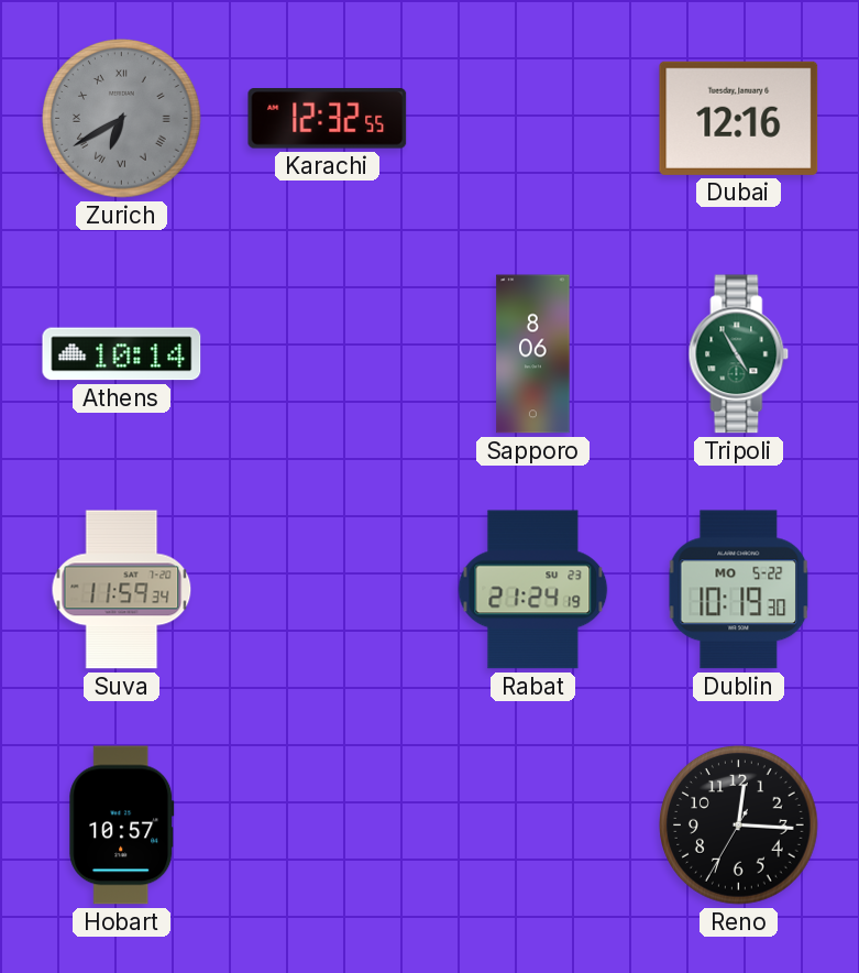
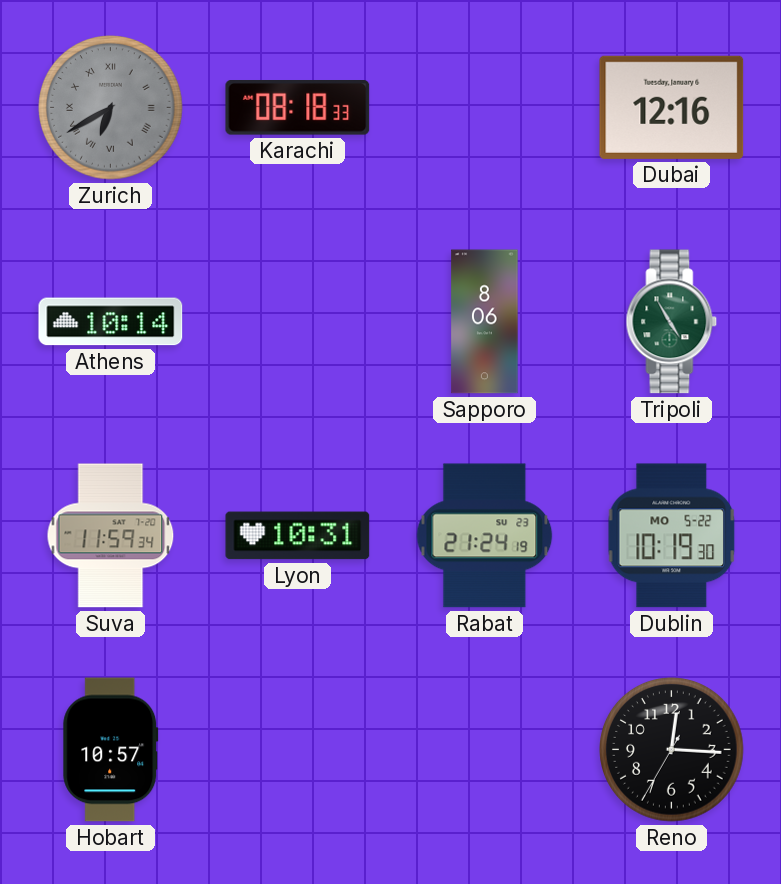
Karachi: 12:32 -> 08:18
Lyon: none -> 10:31
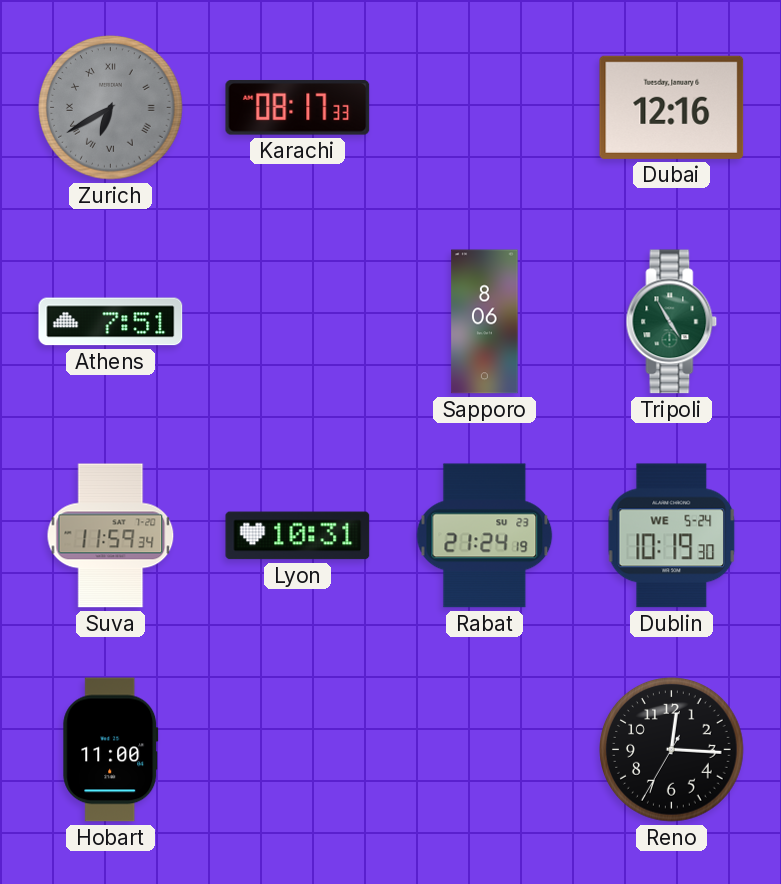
Karachi: 08:18 -> 08:17
Athens: 10:14 -> 7:51
Dublin date: MO 5-22 -> WE 5-24
Hobart: 10:57 -> 11:00
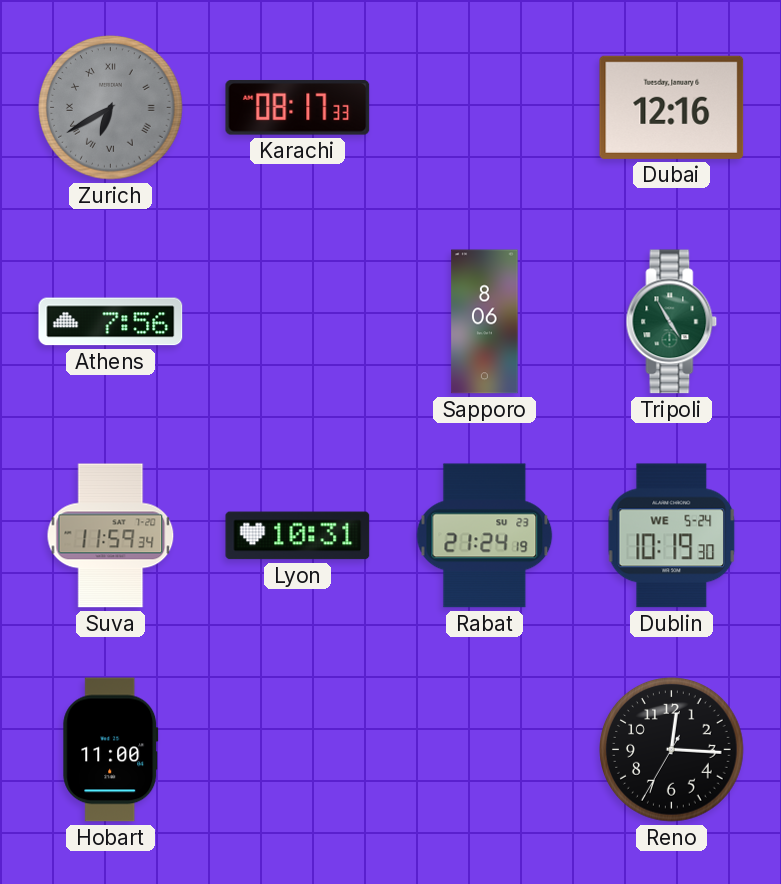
Athens: 7:51 -> 7:56
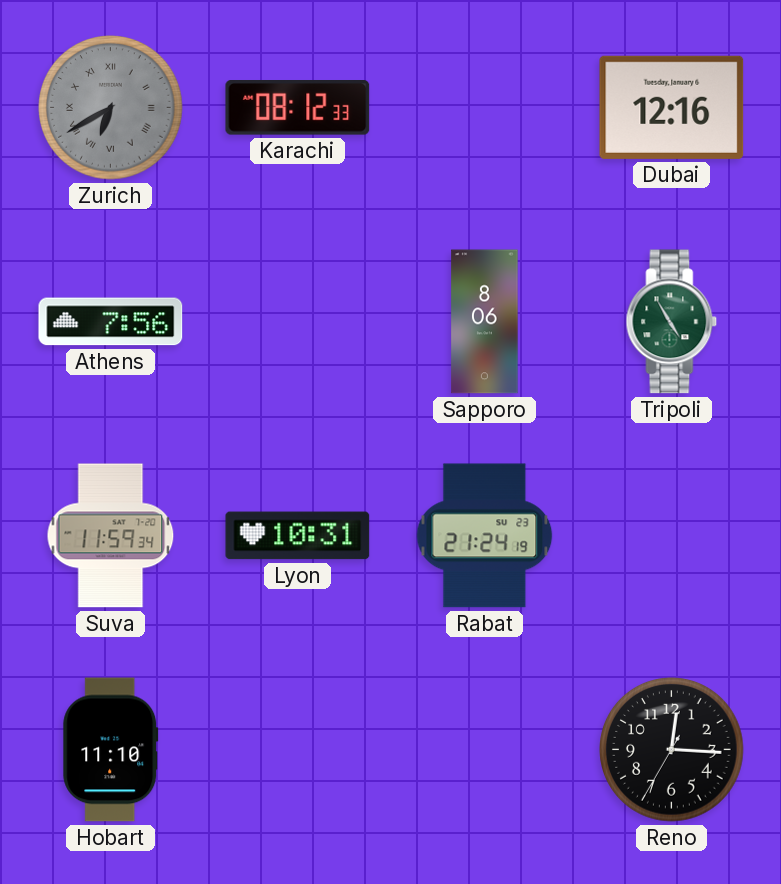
Karachi: 08:17 -> 08:12
Dublin: 10:19 -> none
Hobart: 11:00 -> 11:10
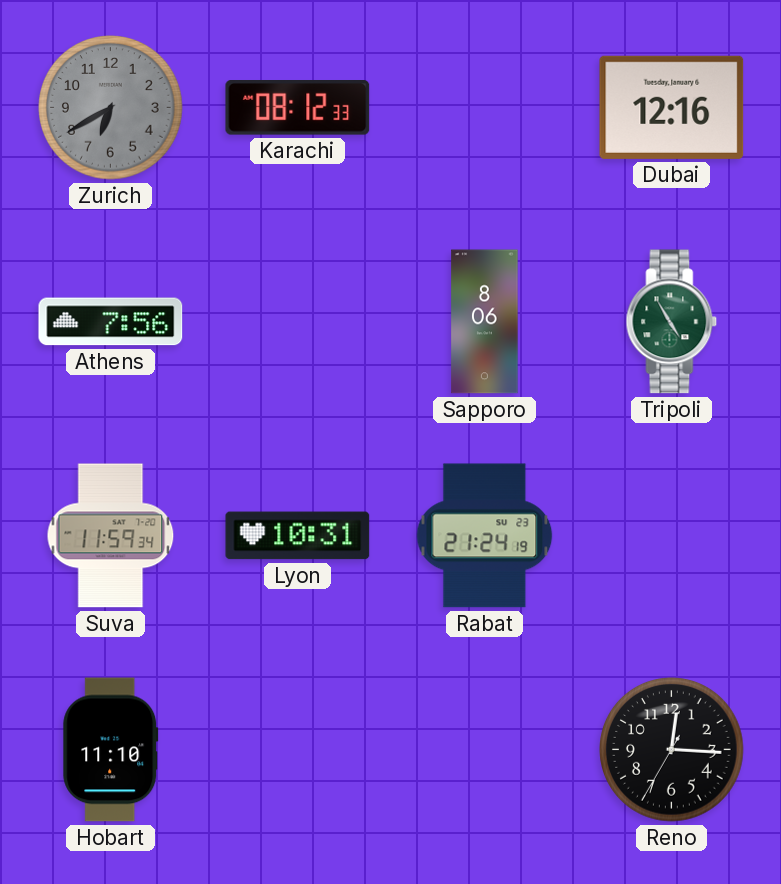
Zurich numerals: Roman -> Arabic
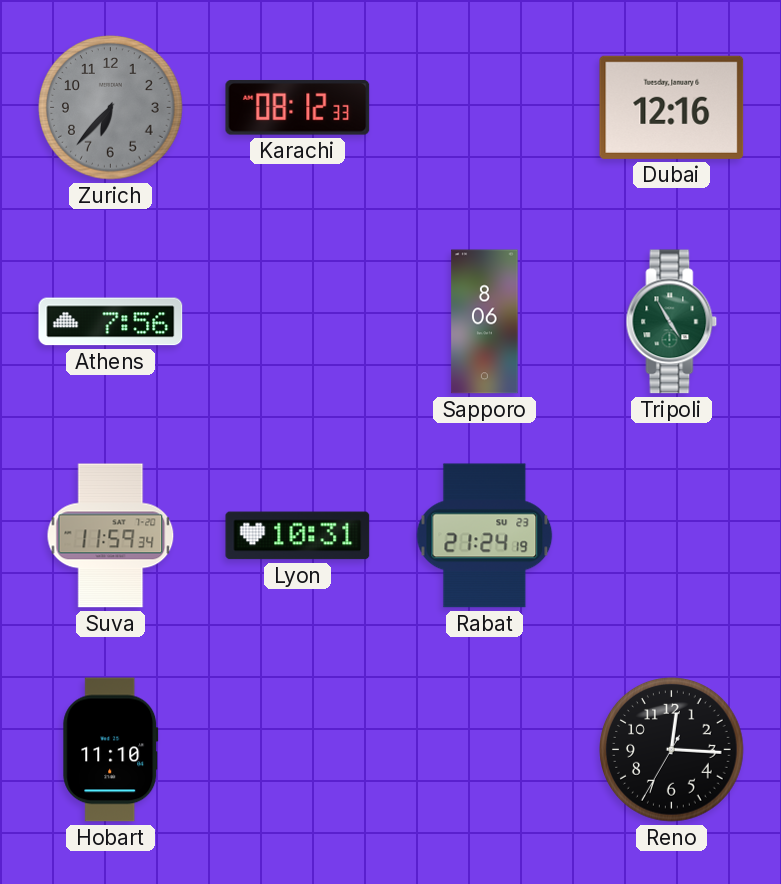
Zurich: 6:40 -> 6:37
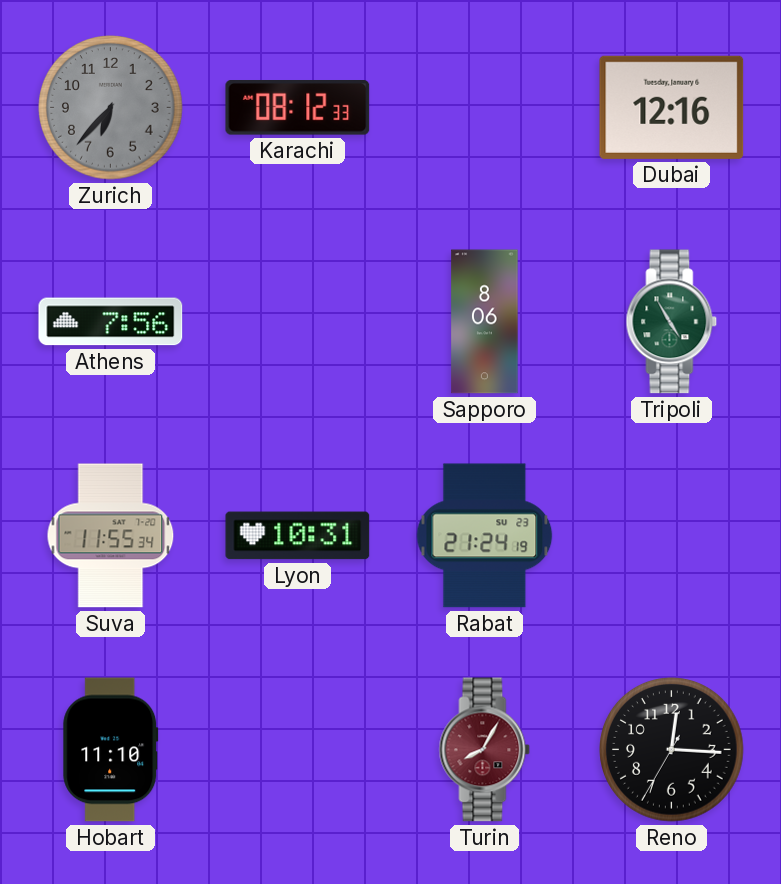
Suva: 11:59 -> 11:55
Turin: none -> 8:05
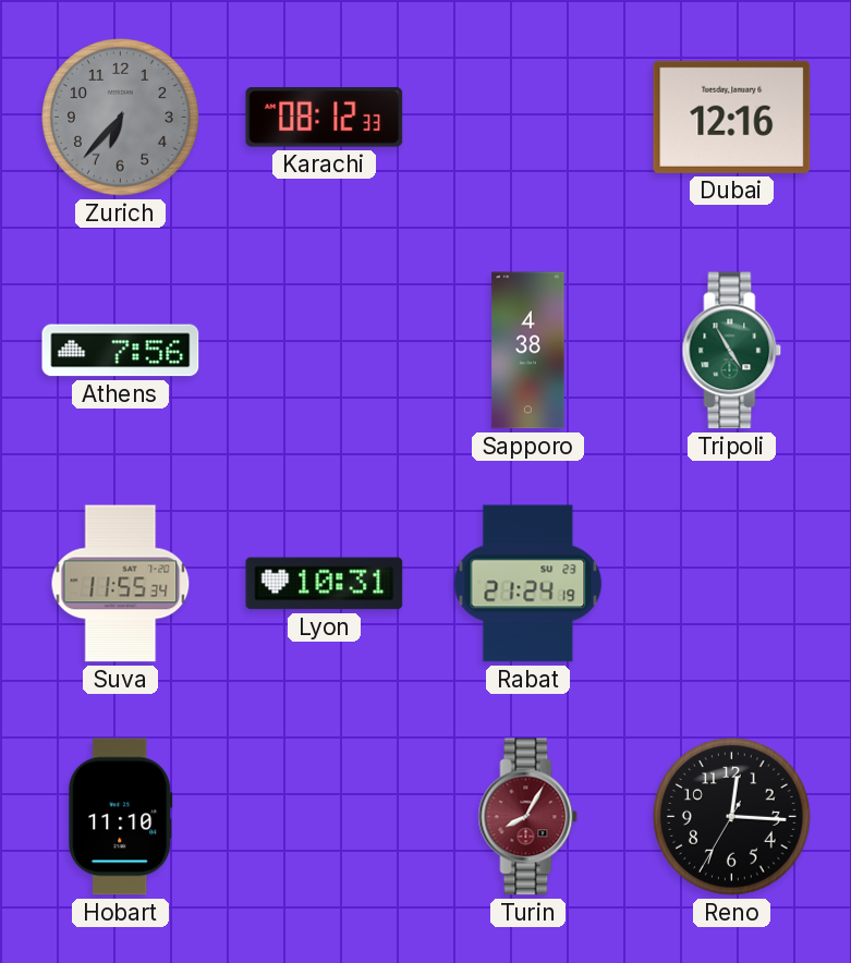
Sapporo: 8:06 -> 4:38
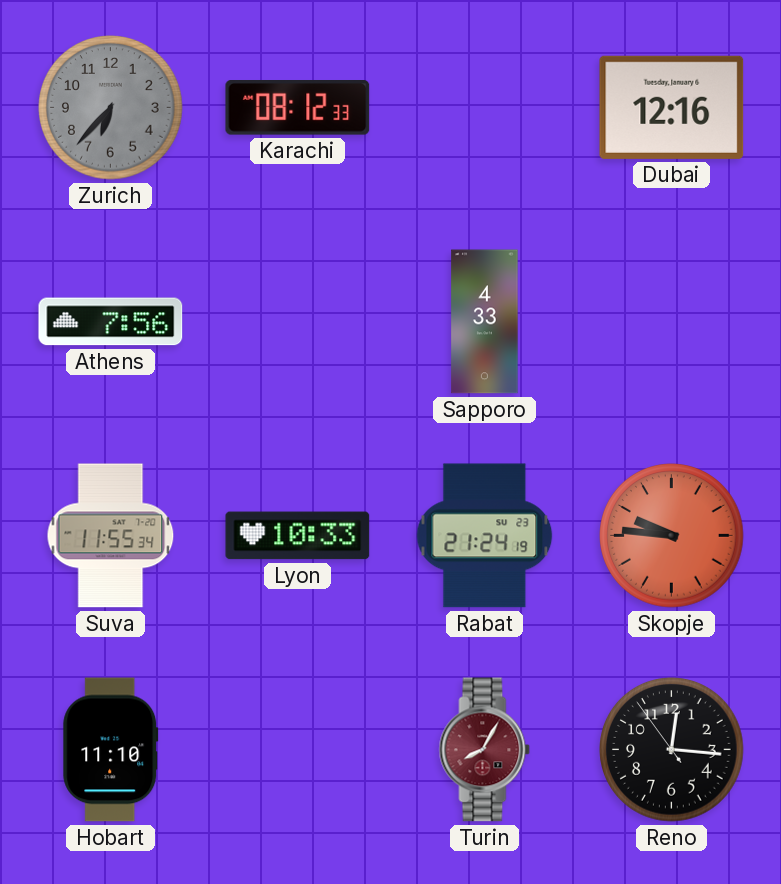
Sapporo: 4:38 -> 4:33
Tripoli: 4:55 -> none
Lyon: 10:31 -> 10:33
Skopje: none -> 9:46
Reno: 12:15:35 -> 12:15:54
